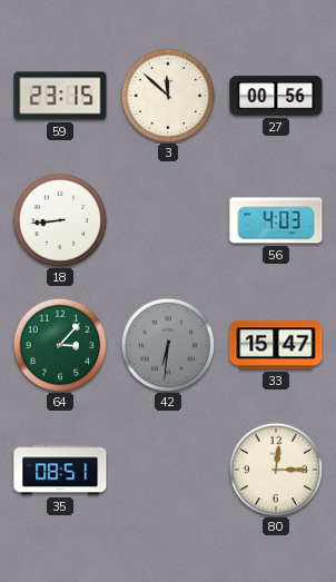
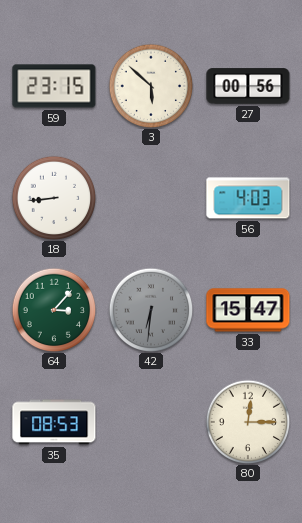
3: 11:52 -> 5:52
35: 08:51 -> 08:53
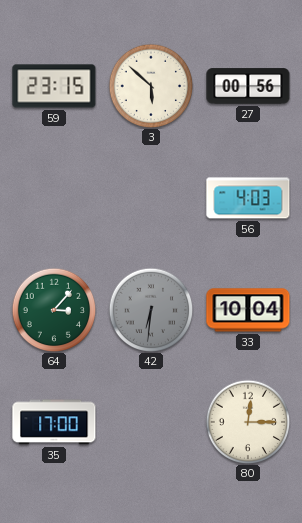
18: 8:44 -> none
33: 15:47 -> 10:04
35: 08:53 -> 17:00
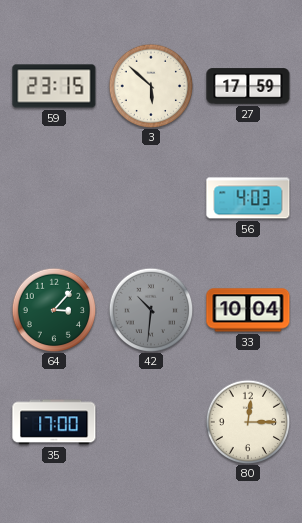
27: 00:56 -> 17:59
42: 6:31 -> 10:31
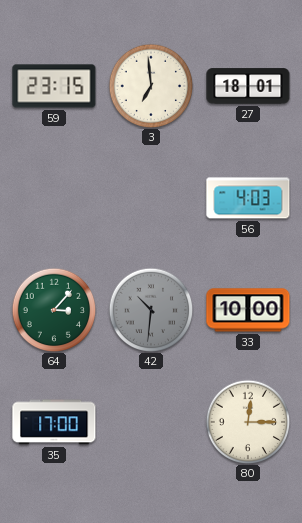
3: 5:52 -> 6:59
27: 17:59 -> 18:01
33: 10:04 -> 10:00
